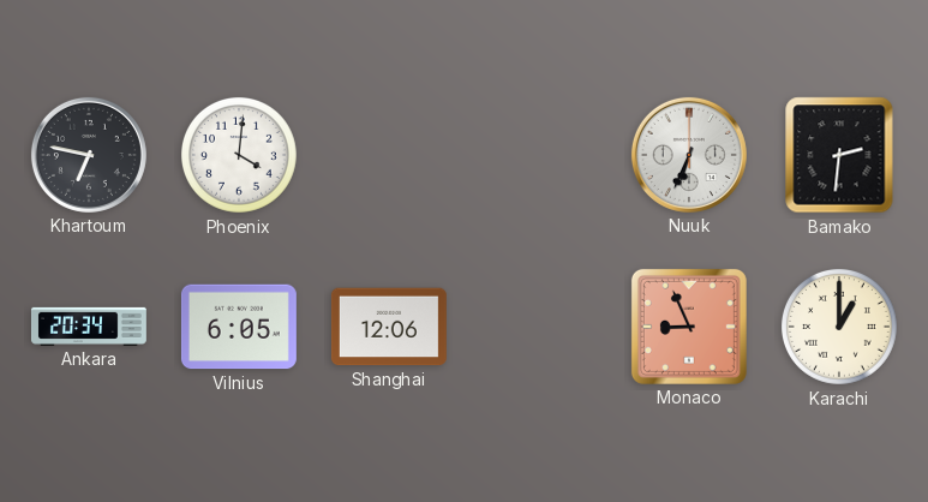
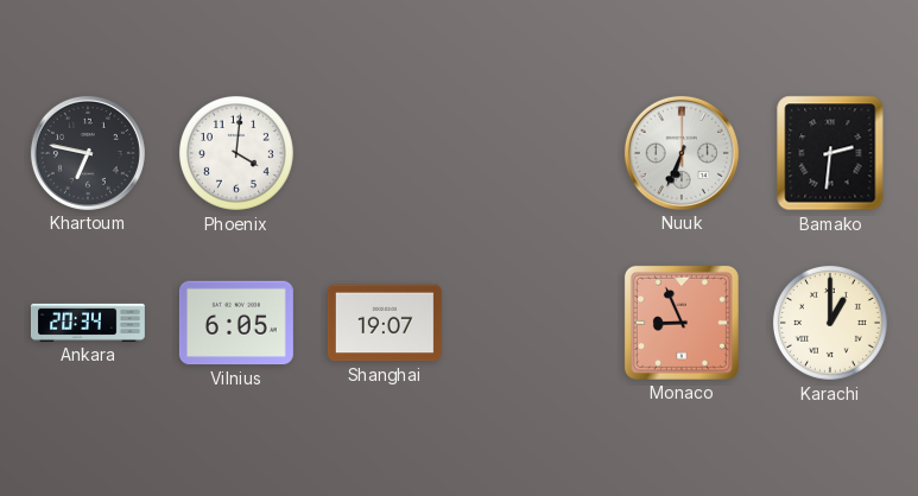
Shanghai: 12:06 -> 19:07
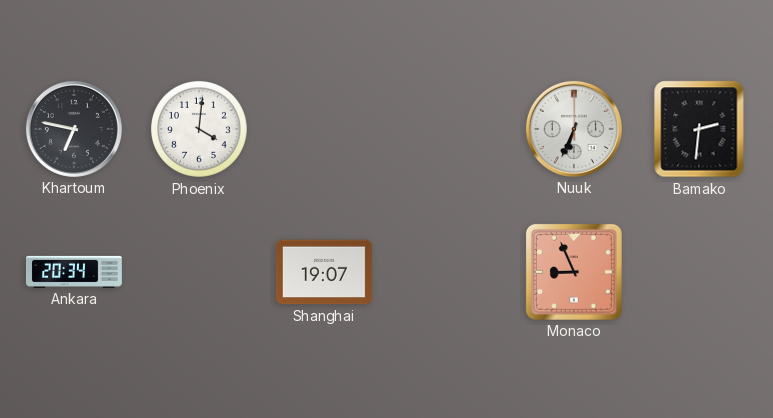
Vilnius: 6:05 -> none
Karachi: 1:00 -> none
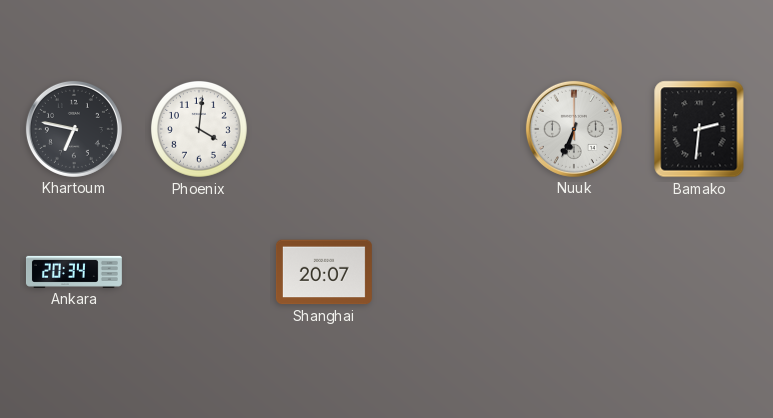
Shanghai: 19:07 -> 20:07
Monaco: 8:56 -> none
